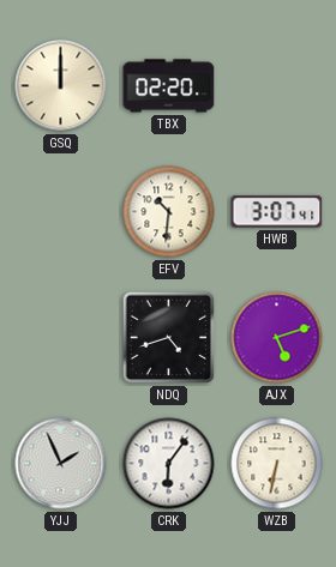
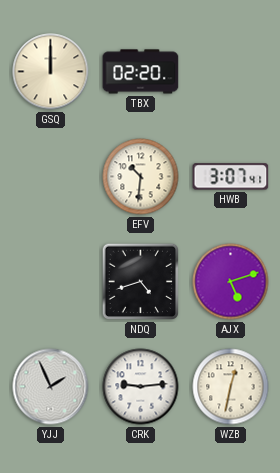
CRK: 6:06 -> 9:14
WZB: 6:32 -> 12:32
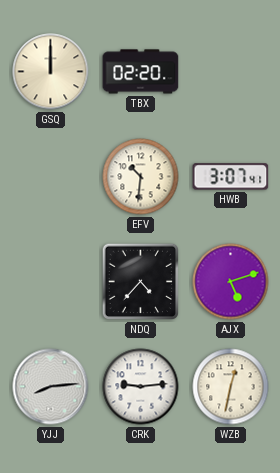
NDQ: 4:42 -> 4:37
YJJ: 1:56 -> 8:14
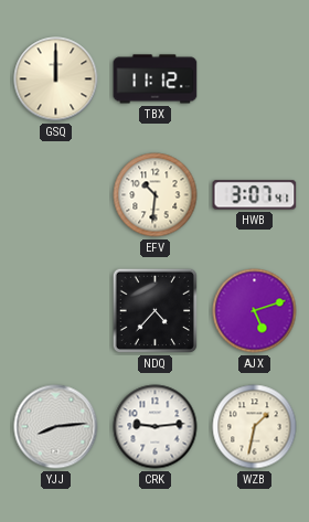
TBX: 02:20 -> 11:12
WZB: 12:32 -> 1:32
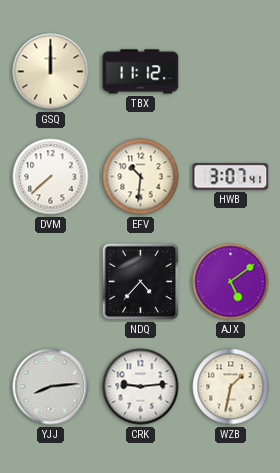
DVM: none -> 7:38
AJX: 5:12 -> 5:09
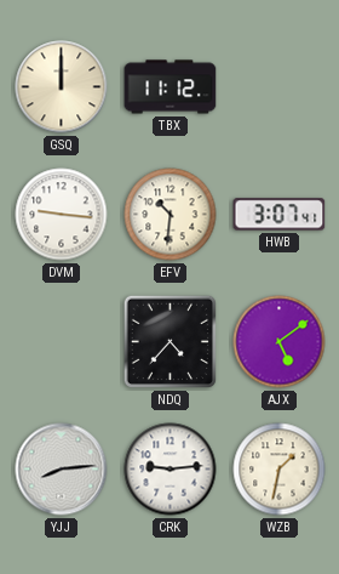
DVM: 7:38 -> 9:16
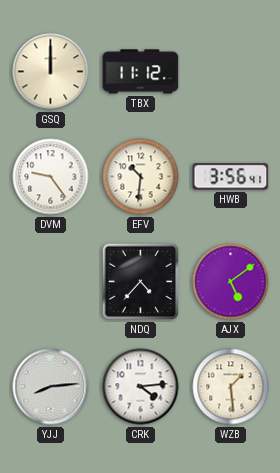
DVM: 9:16 -> 9:24
HWB: 3:07 -> 3:56
CRK: 9:14 -> 4:14
WZB: 1:32 -> 1:29
